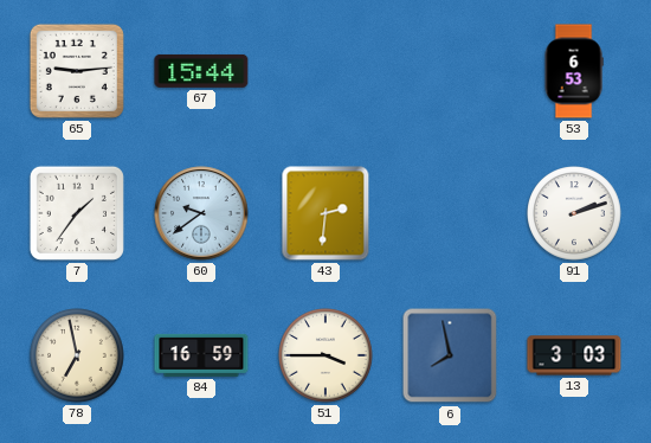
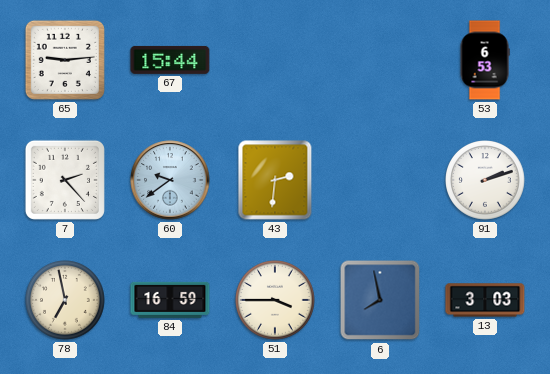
7: 1:36 -> 2:23
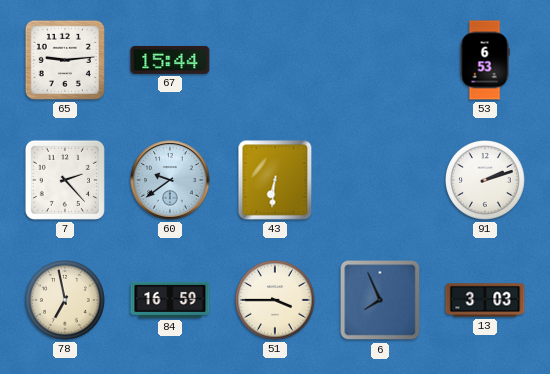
43: 2:31 -> 6:31
6: 7:58 -> 7:56
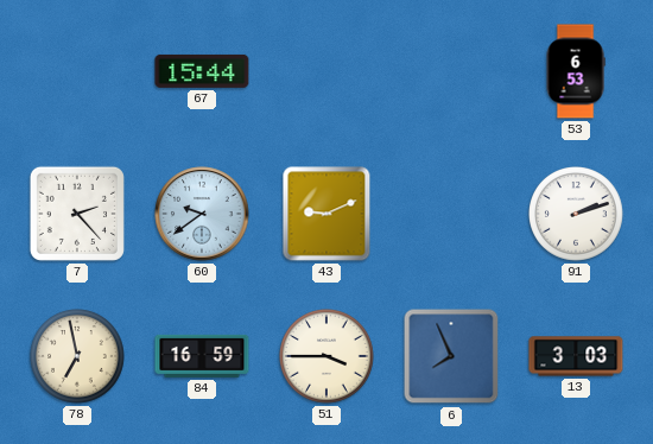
65: 9:14 -> none
43: 6:31 -> 9:11
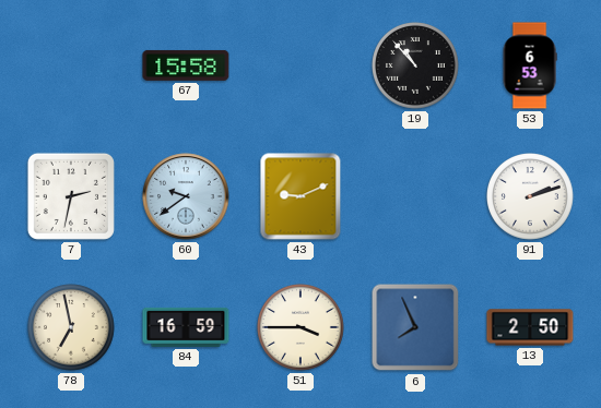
67: 15:44 -> 15:58
19: none -> 10:53
7: 2:23 -> 2:32
13: 3:03 -> 2:50
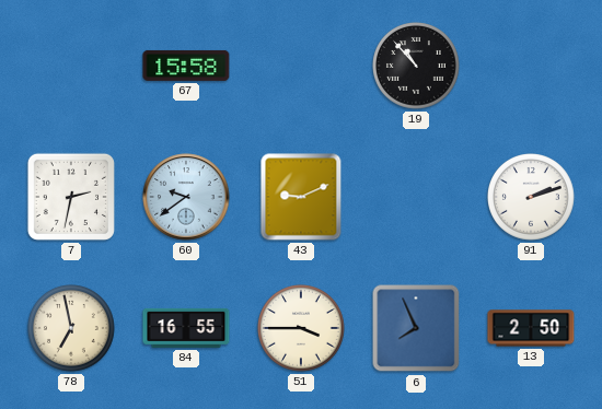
53: 6:53 -> none
84: 16:59 -> 16:55
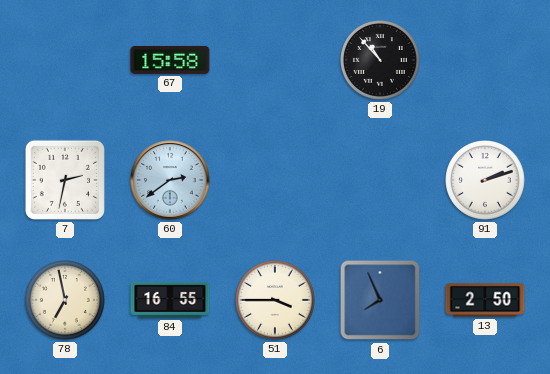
60: 9:39 -> 2:39
43: 9:11 -> none
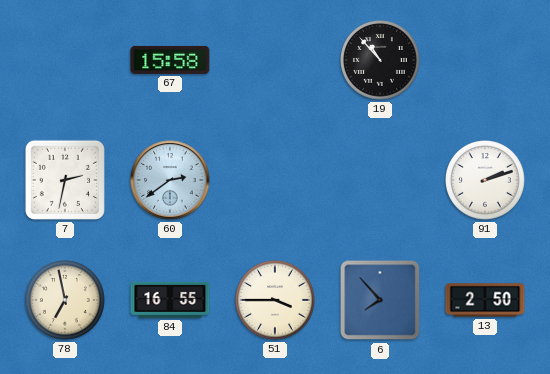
6: 7:56 -> 7:53
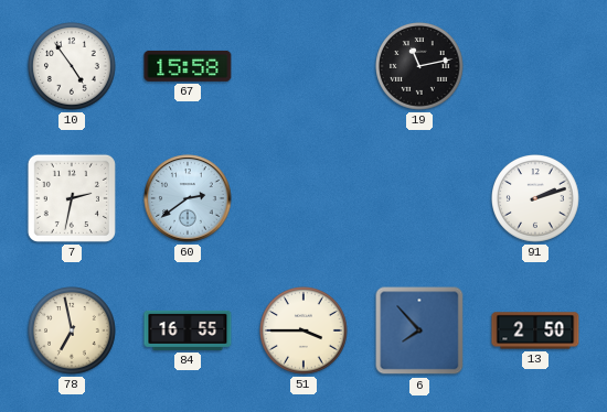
10: none -> 4:54
19: 10:53 -> 11:13
